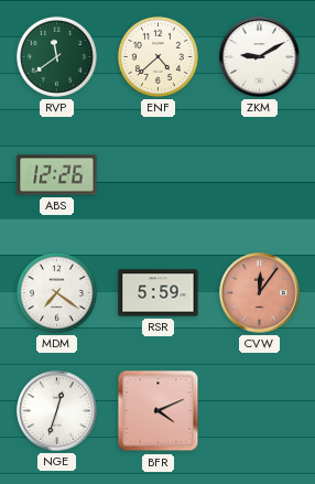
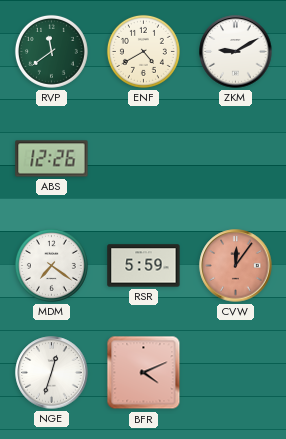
ENF: 4:38 -> 4:40
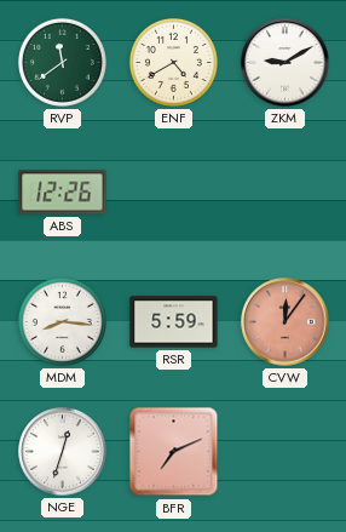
MDM: 7:21 -> 8:16
BFR: 4:11 -> 7:11
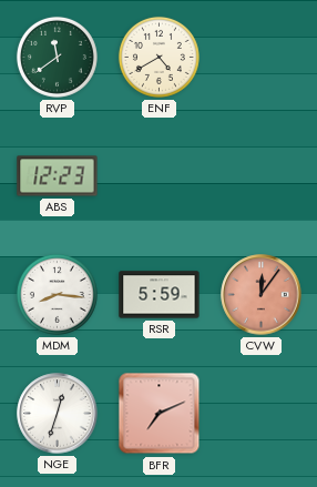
ZKM: 9:10 -> none
ABS: 12:26 -> 12:23
